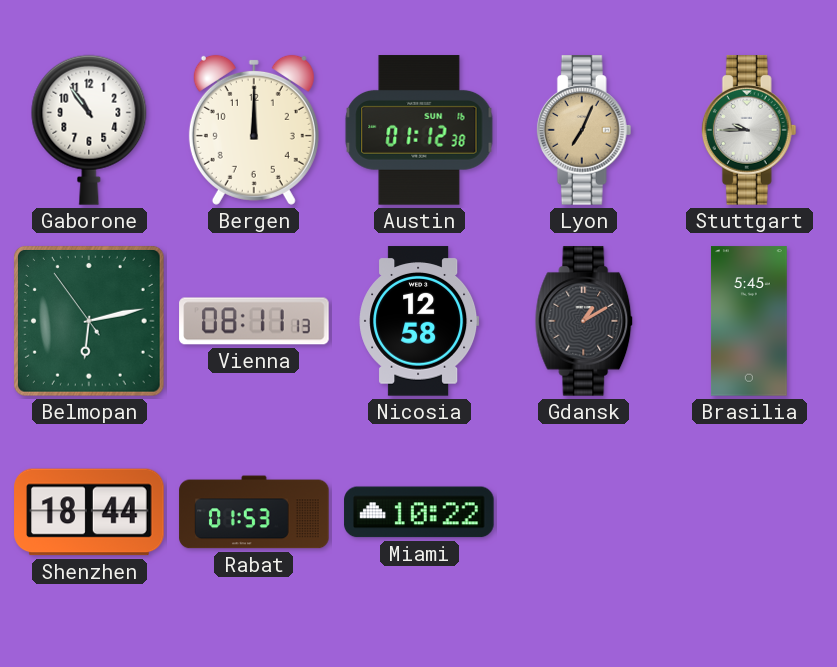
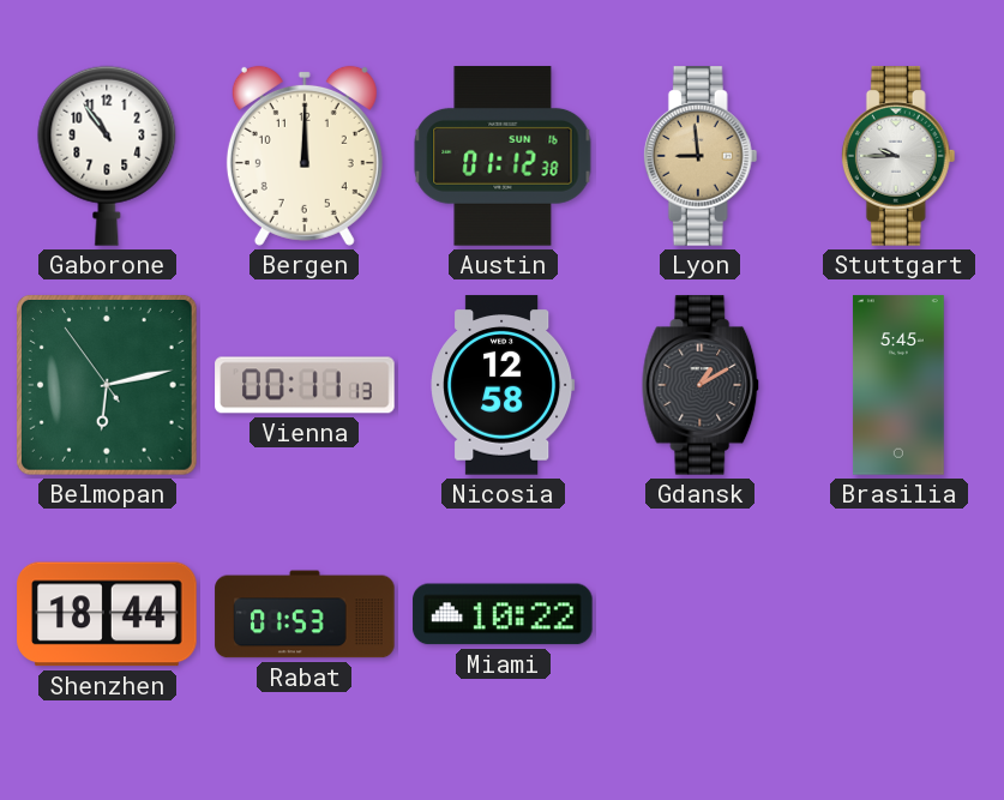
Lyon: 7:04 -> 8:59
Vienna: 08:11 -> 00:11
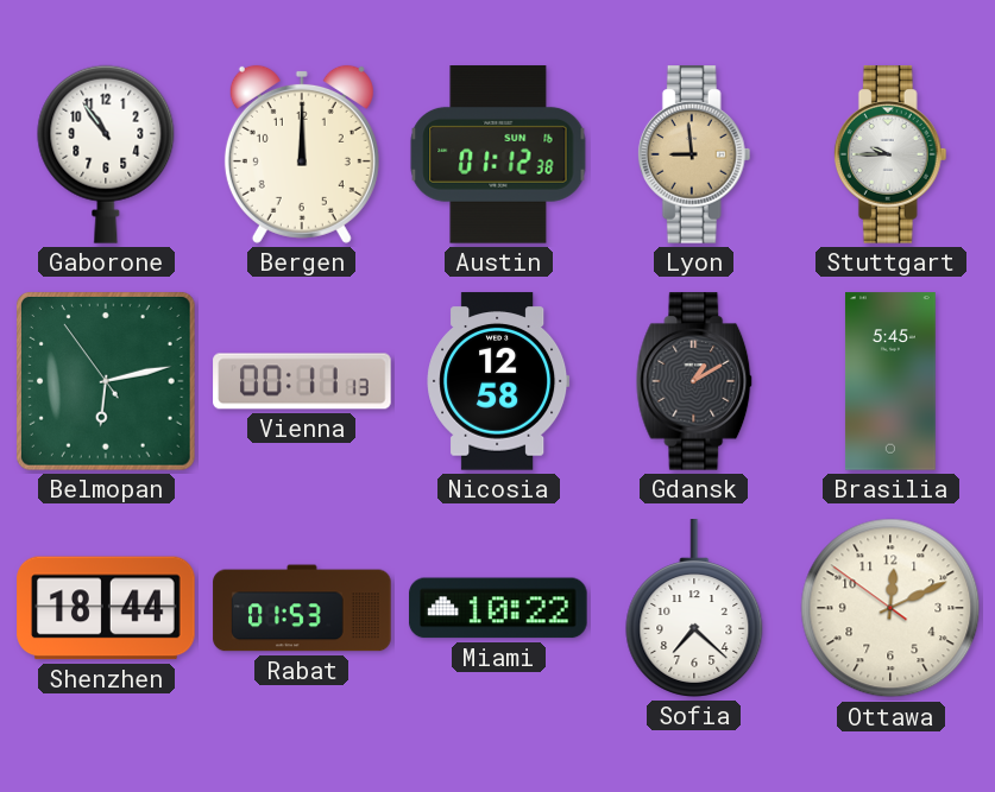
Sofia: none -> 7:22
Ottawa: none -> 12:10
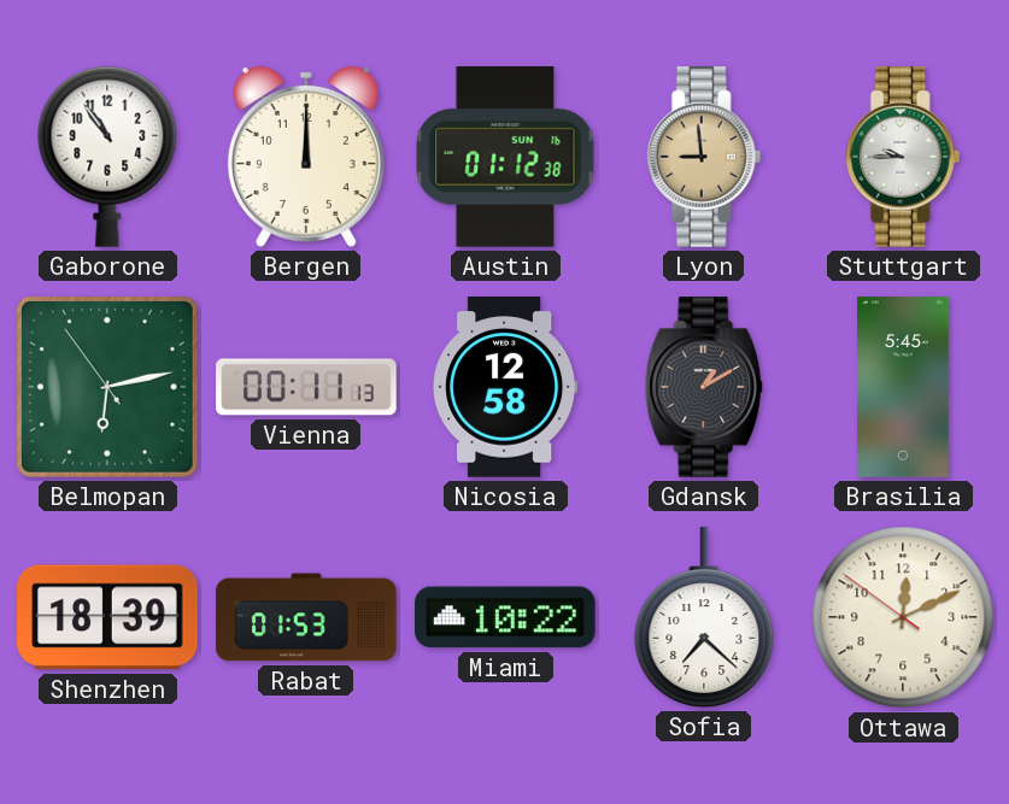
Shenzhen: 18:44 -> 18:39
